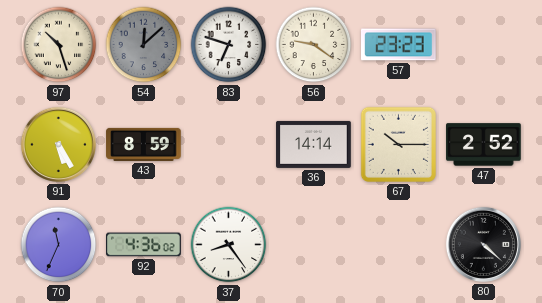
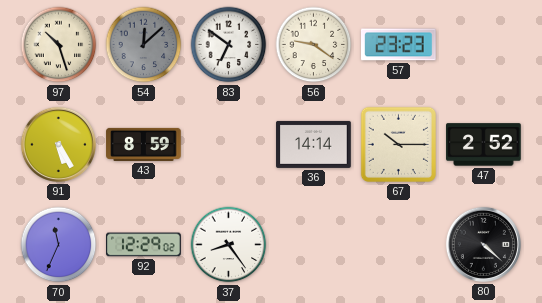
83: 6:48 -> 6:51
92: 4:36 -> 12:29
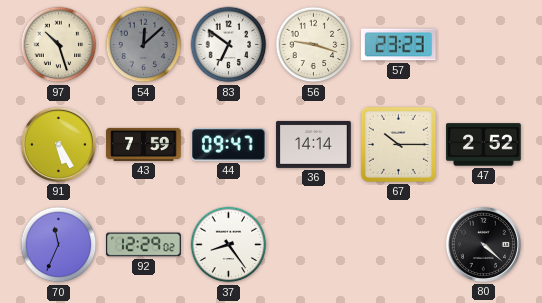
56: 9:21 -> 9:18
43: 8:59 -> 7:59
44: none -> 09:47
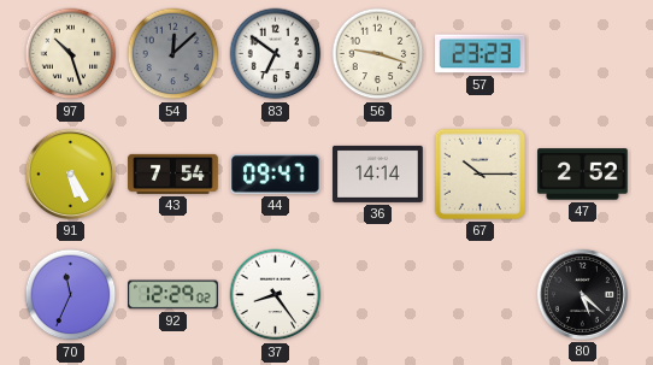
43: 7:59 -> 7:54
80: 4:22 -> 5:22
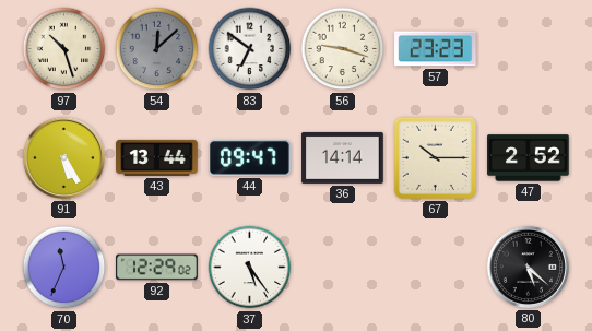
43: 7:54 -> 13:44
37: 8:24 -> 5:24
